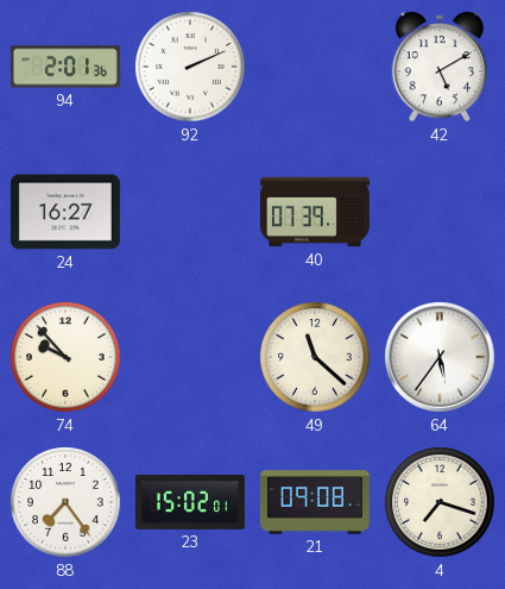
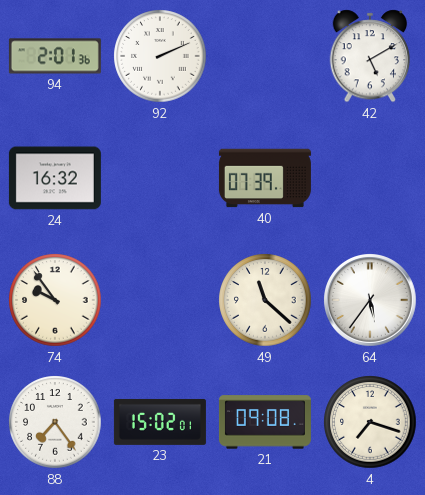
24: 16:27 -> 16:32
74: 9:53 -> 9:54
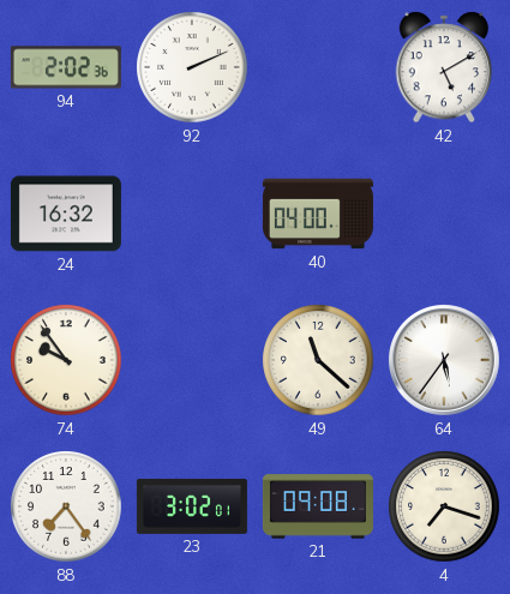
94: 2:01 -> 2:02
40: 07:39 -> 04:00
23: 15:02 -> 3:02
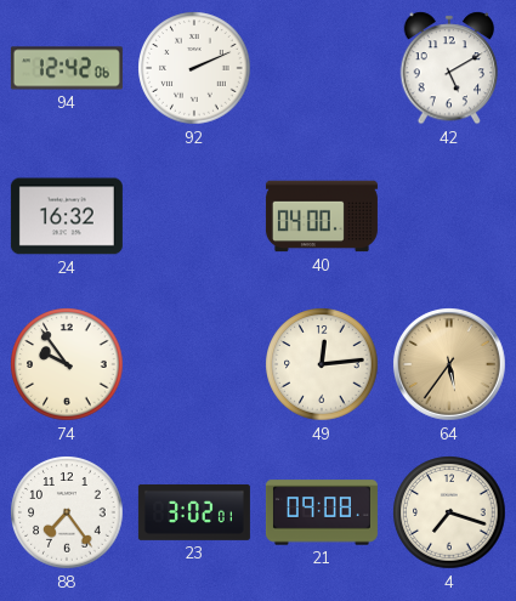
94: 2:02 -> 12:42
49: 11:22 -> 12:14
64 dial: white -> champagne
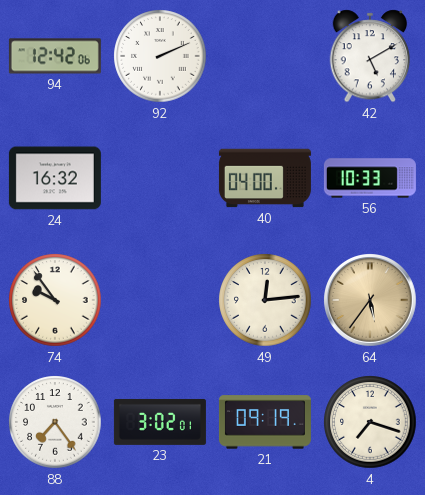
56: none -> 10:33
21: 09:08 -> 09:19
